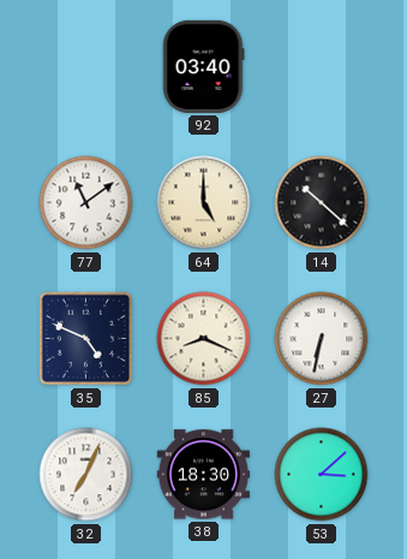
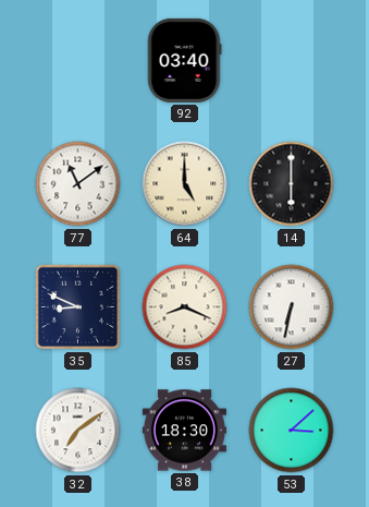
14: 10:22 -> 6:00
35: 4:49 -> 8:49
32: 7:04 -> 7:09
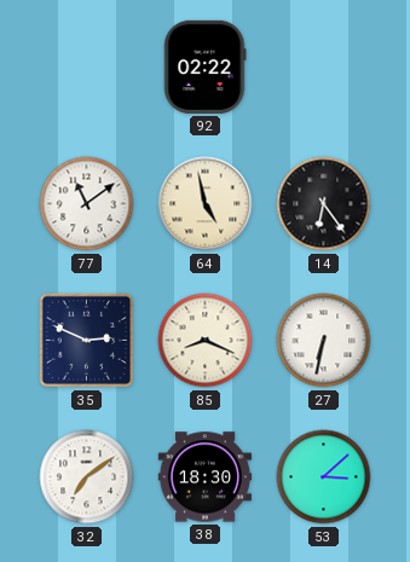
92: 03:40 -> 02:22
64: 5:00 -> 4:58
14: 6:00 -> 6:24
35: 8:49 -> 2:49
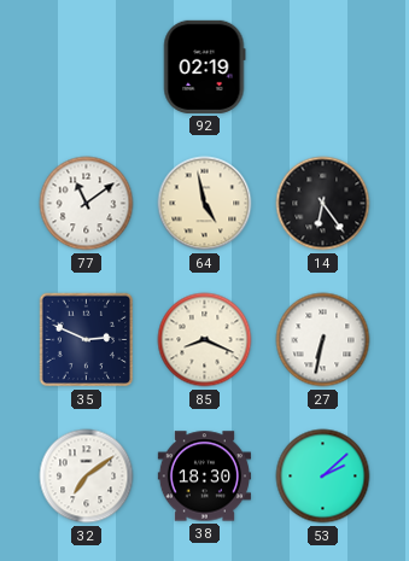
92: 02:22 -> 02:19
53: 3:08 -> 2:08
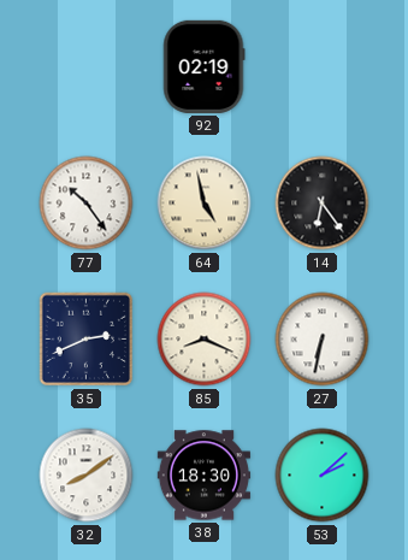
77: 11:09 -> 10:24
35: 2:49 -> 2:41
32: 7:09 -> 8:09
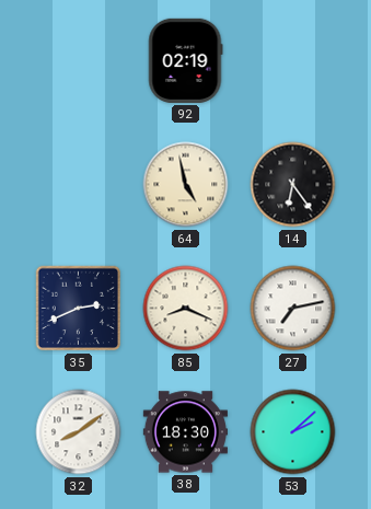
77: 10:24 -> none
27: 6:32 -> 7:13
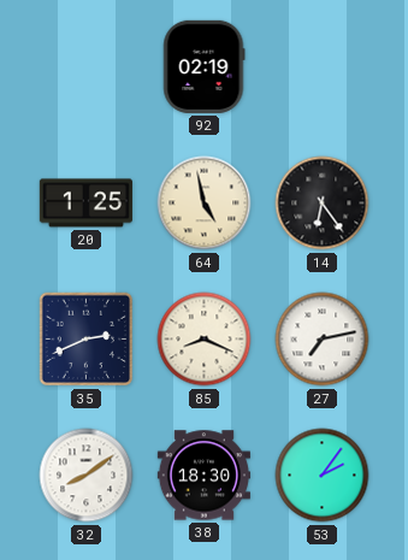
20: none -> 1:25
53: 2:08 -> 2:06
